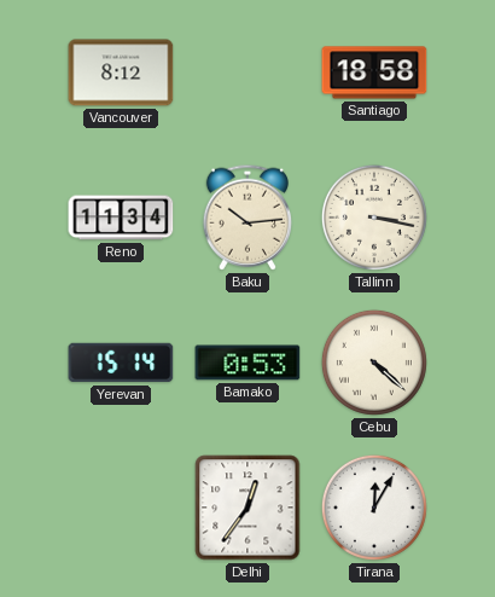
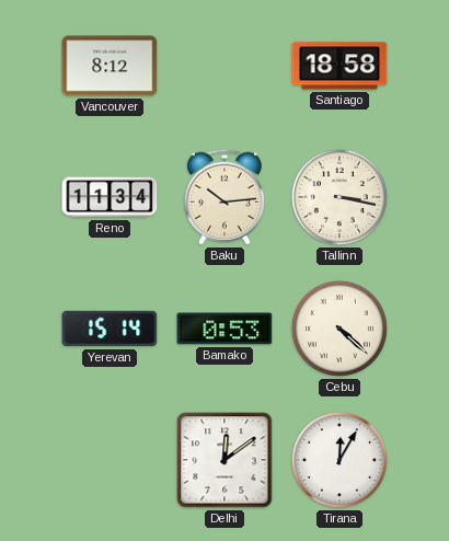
Delhi: 12:36 -> 12:09
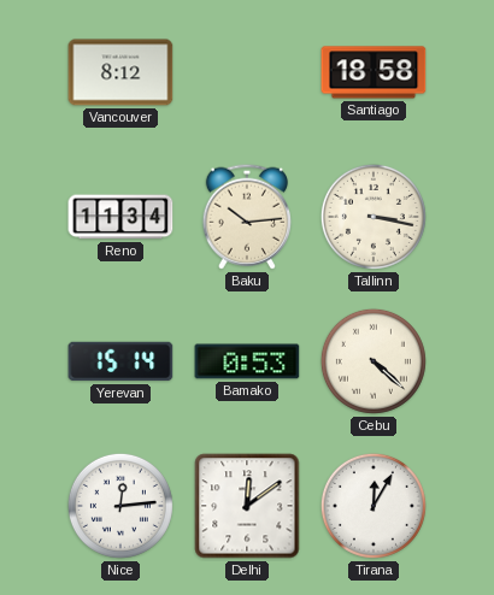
Nice: none -> 12:14
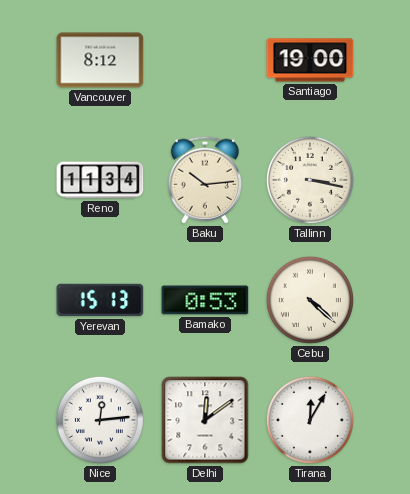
Santiago: 18:58 -> 19:00
Yerevan: 15:14 -> 15:13
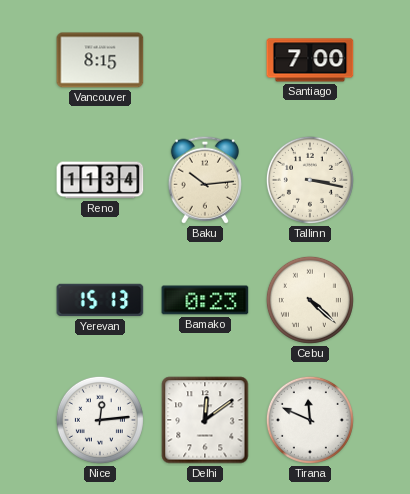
Vancouver: 8:12 -> 8:15
Santiago: 19:00 -> 7:00
Bamako: 0:53 -> 0:23
Tirana: 12:05 -> 11:49
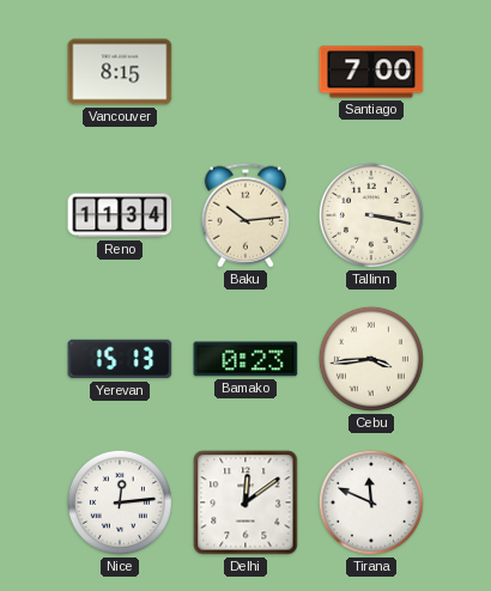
Cebu: 4:22 -> 3:44
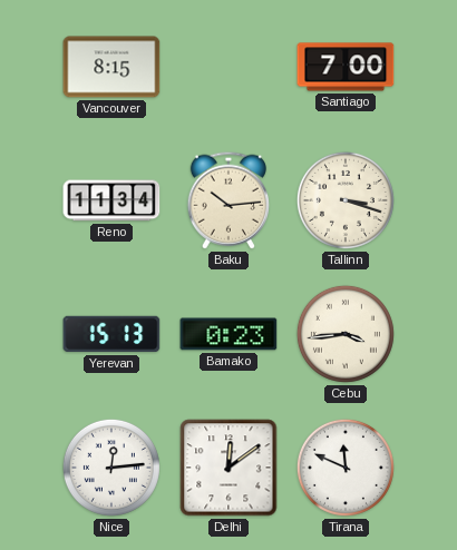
Tallinn: 3:17 -> 3:18
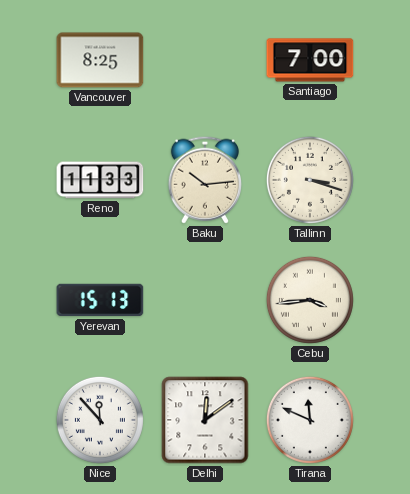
Vancouver: 8:15 -> 8:25
Reno: 11:34 -> 11:33
Bamako: 0:23 -> none
Nice: 12:14 -> 11:53
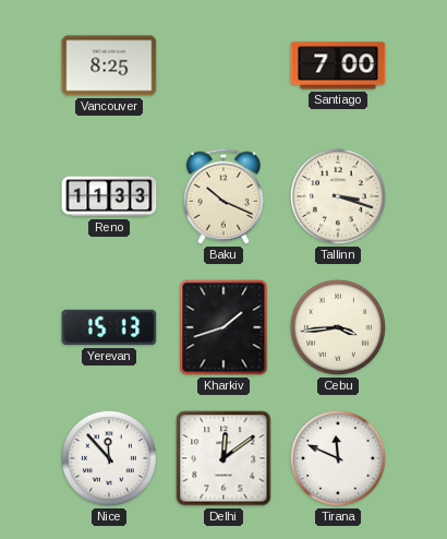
Baku: 10:14 -> 10:19
Kharkiv: none -> 1:42
